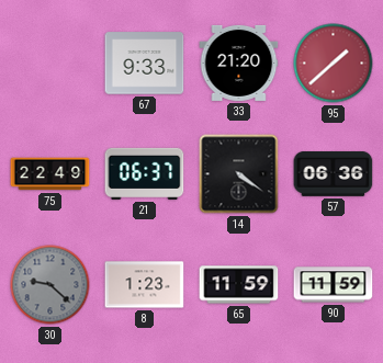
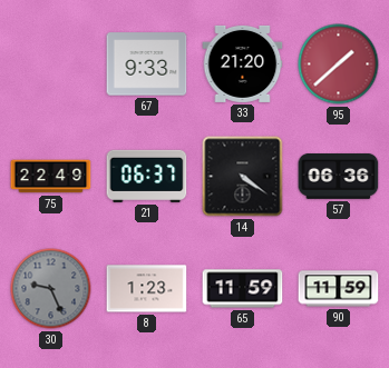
30: 9:22 -> 9:26
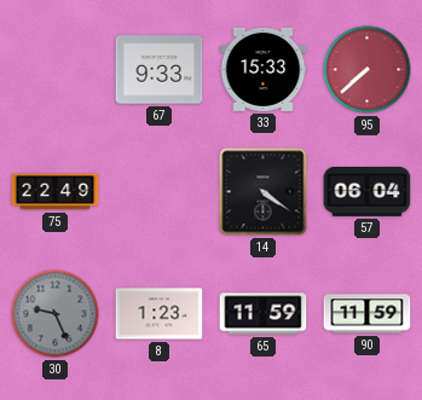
33: 21:20 -> 15:33
95: 1:38 -> 7:38
21: 06:37 -> none
57: 06:36 -> 06:04
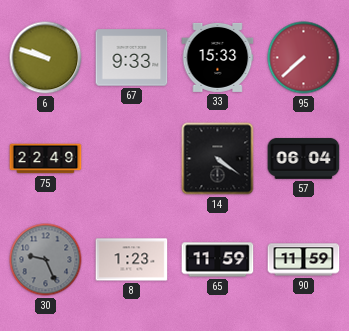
6: none -> 9:48
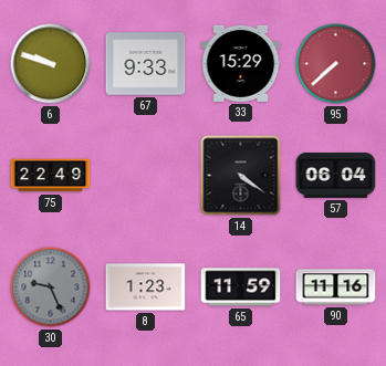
33: 15:33 -> 15:29
90: 11:59 -> 11:16
